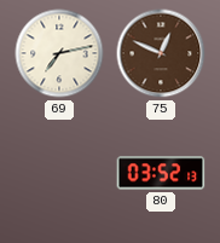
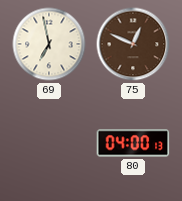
69: 7:13 -> 6:58
80: 03:52 -> 04:00
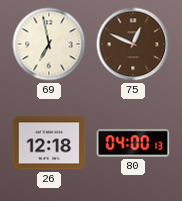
26: none -> 12:18
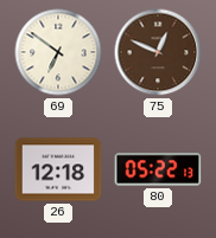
69: 6:58 -> 6:51
80: 04:00 -> 05:22
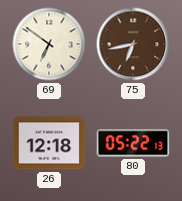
75: 12:49 -> 6:43
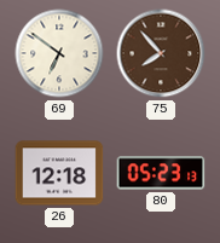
75: 6:43 -> 7:53
80: 05:22 -> 05:23
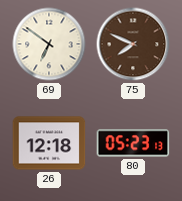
75: 7:53 -> 7:49
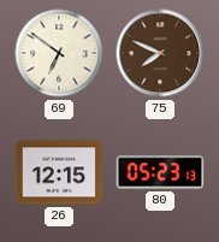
26: 12:18 -> 12:15
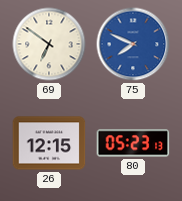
75 dial: brown -> blue
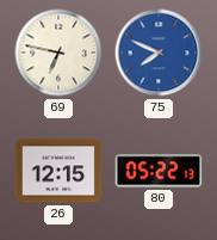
69: 6:51 -> 6:47
80: 05:23 -> 05:22
